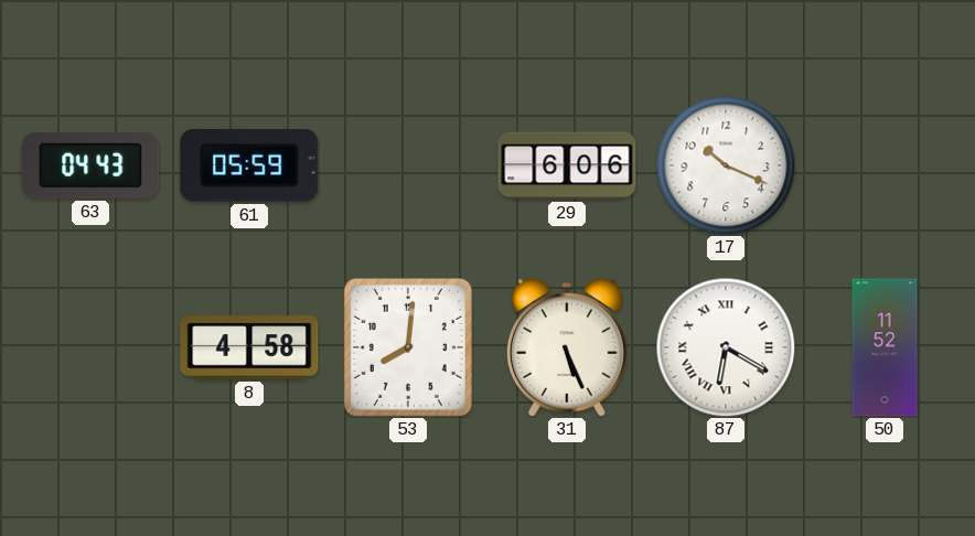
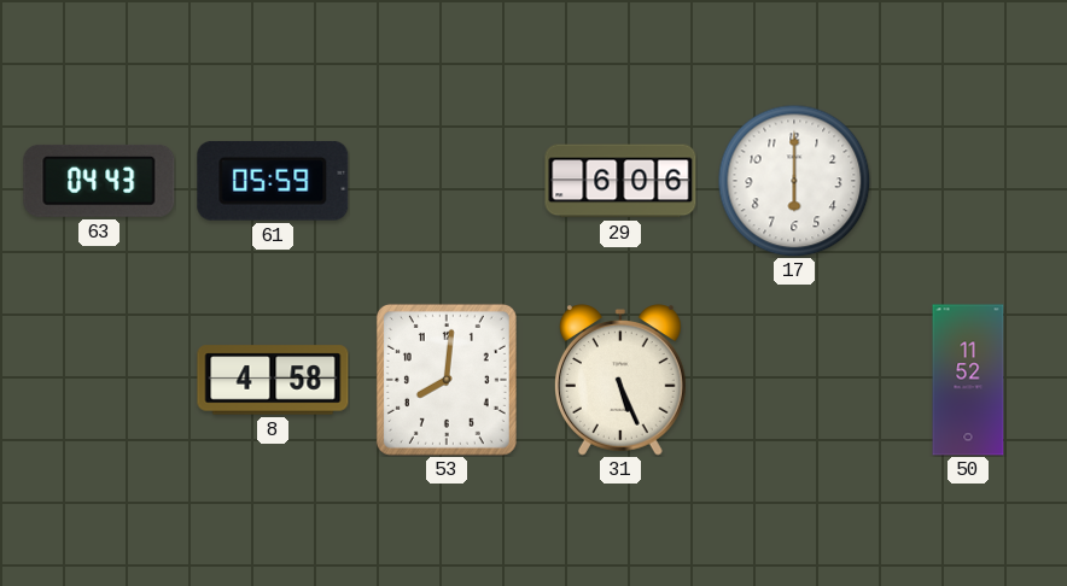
17: 10:19 -> 6:00
87: 6:20 -> none
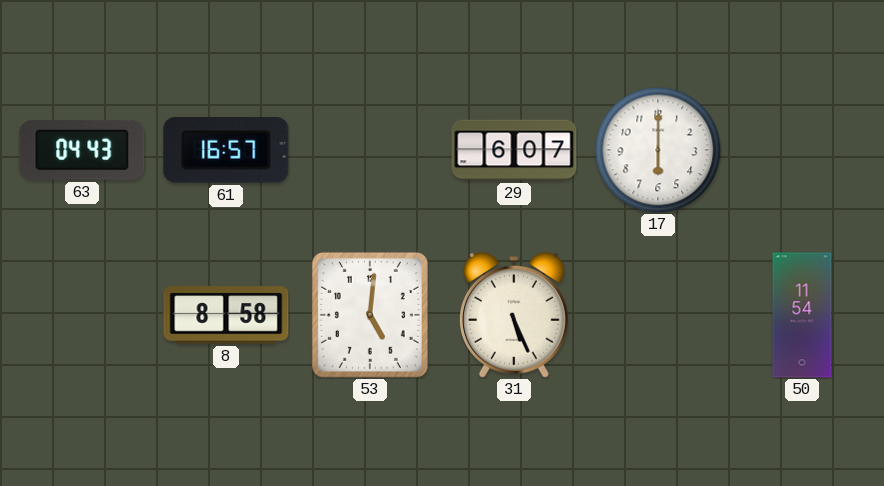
61: 05:59 -> 16:57
29: 6:06 -> 6:07
8: 4:58 -> 8:58
53: 8:01 -> 5:01
50: 11:52 -> 11:54
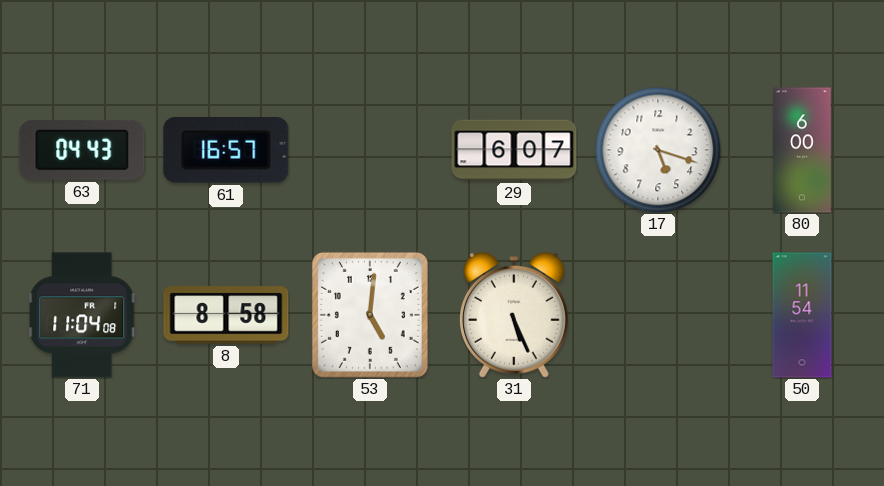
17: 6:00 -> 5:18
80: none -> 6:00
71: none -> 11:04
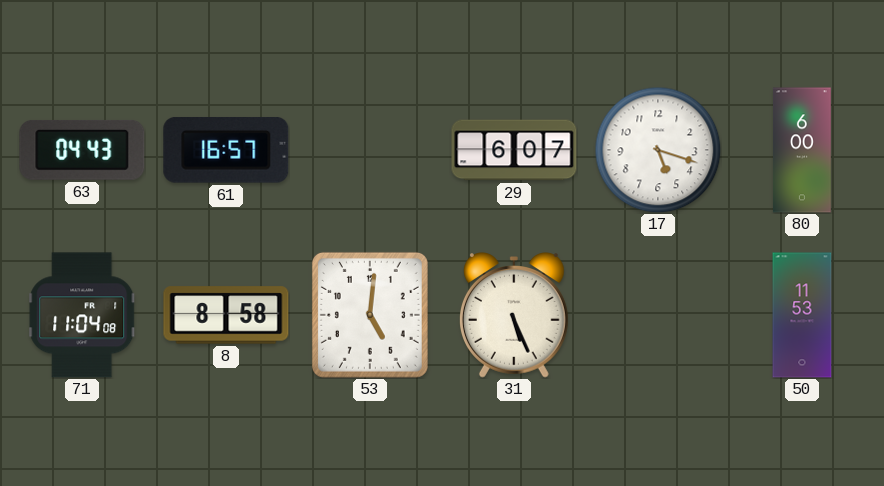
50: 11:54 -> 11:53
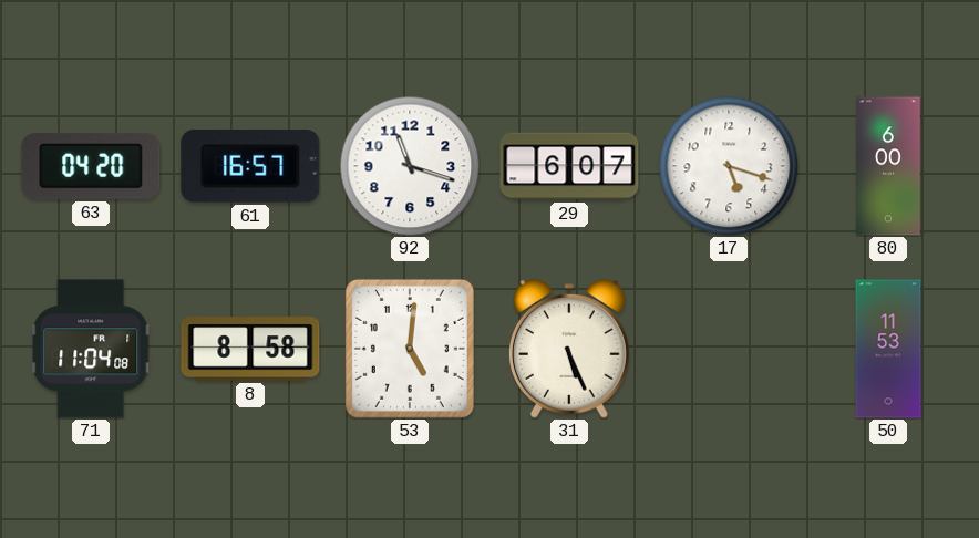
63: 04:43 -> 04:20
92: none -> 11:18
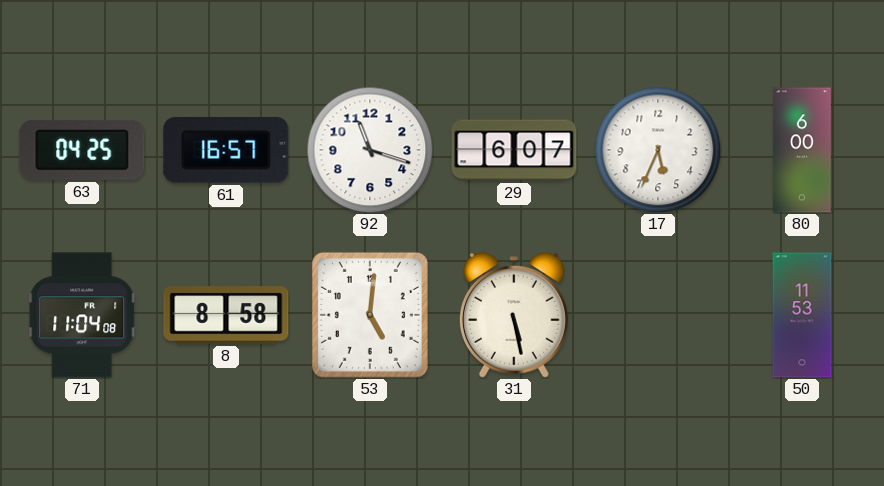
63: 04:20 -> 04:25
17: 5:18 -> 5:34
31: 5:26 -> 5:28
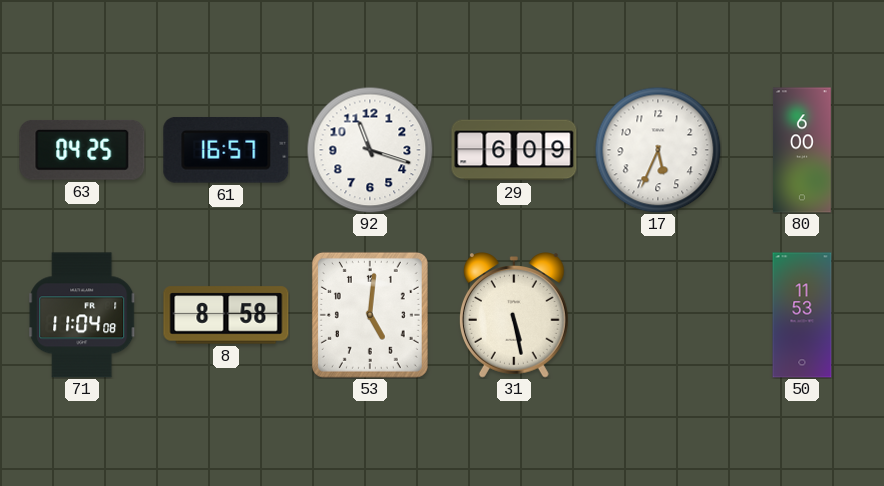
29: 6:07 -> 6:09
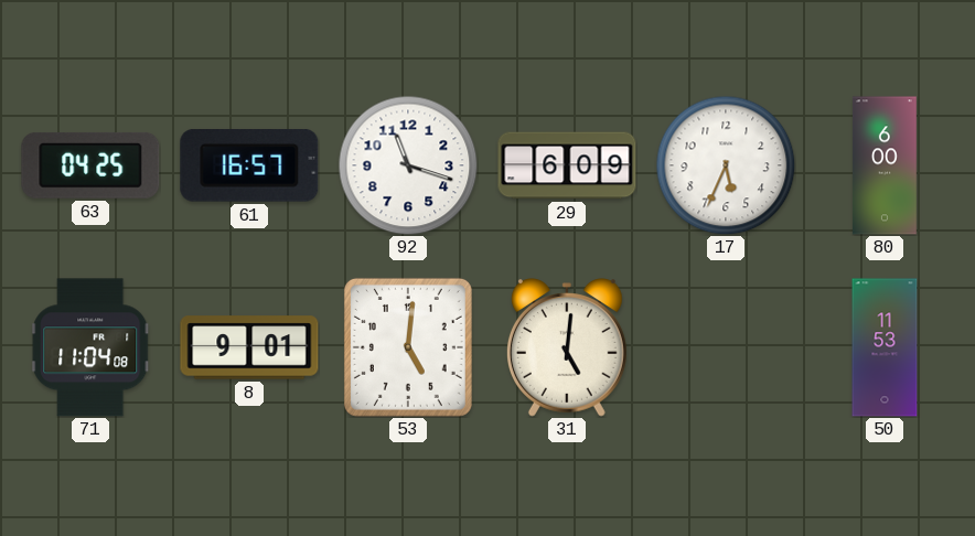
8: 8:58 -> 9:01
31: 5:28 -> 5:01
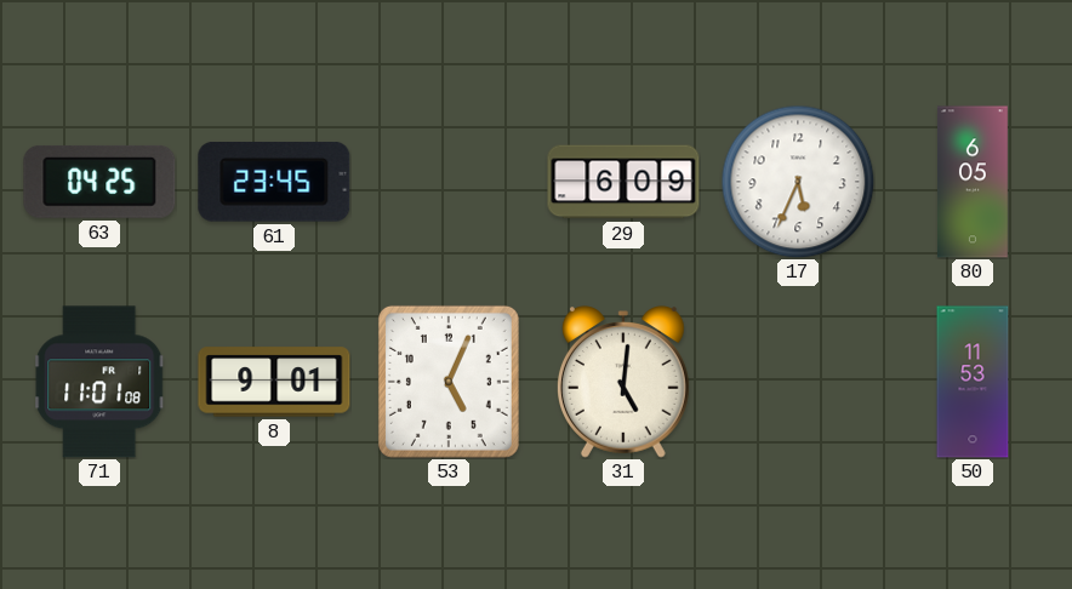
61: 16:57 -> 23:45
92: 11:18 -> none
80: 6:00 -> 6:05
71: 11:04 -> 11:01
53: 5:01 -> 5:04
